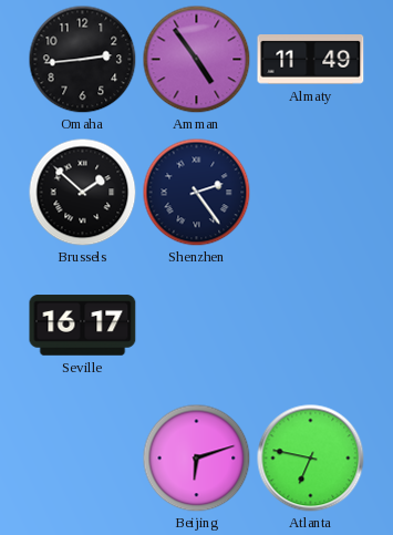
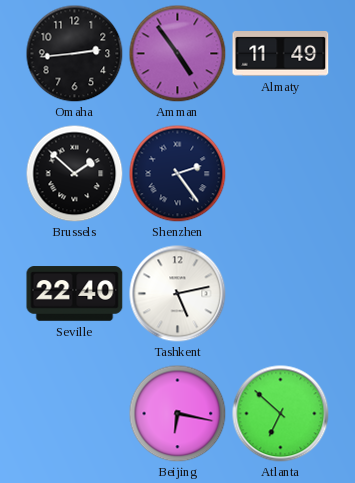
Seville: 16:17 -> 22:40
Tashkent: none -> 5:13
Beijing: 6:12 -> 6:17
Atlanta: 6:47 -> 6:52
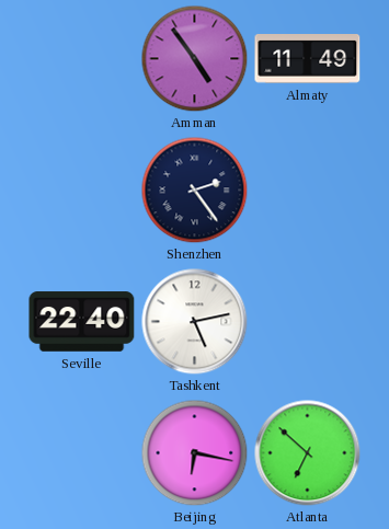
Omaha: 2:44 -> none
Brussels: 1:52 -> none
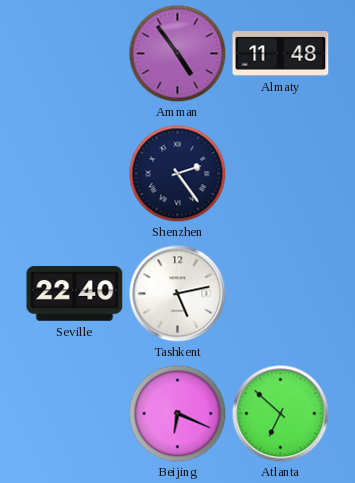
Almaty: 11:49 -> 11:48
Beijing: 6:17 -> 6:19
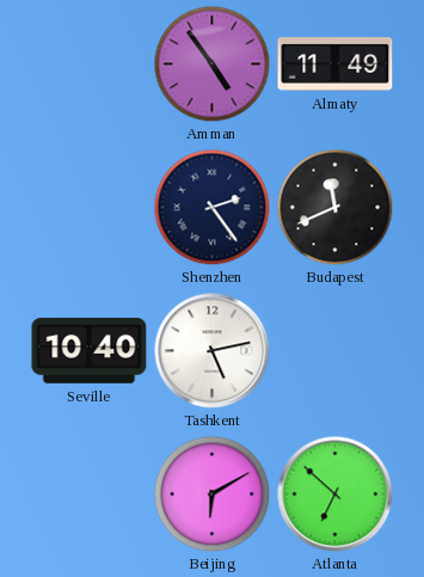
Almaty: 11:48 -> 11:49
Budapest: none -> 11:41
Seville: 22:40 -> 10:40
Beijing: 6:19 -> 6:10
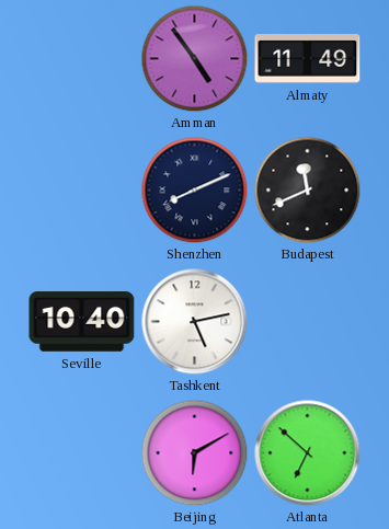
Shenzhen: 2:24 -> 8:11
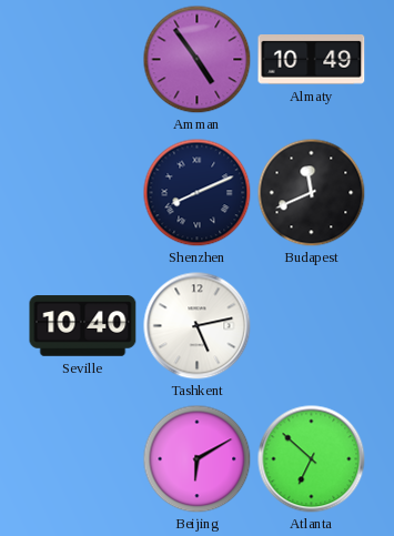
Almaty: 11:49 -> 10:49
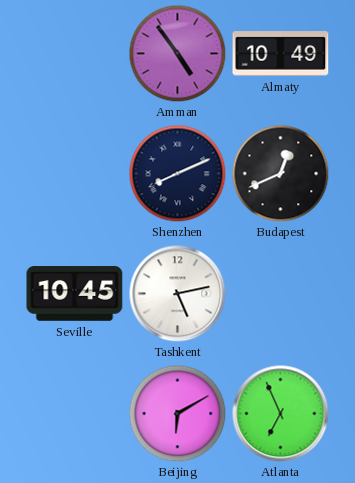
Budapest: 11:41 -> 12:41
Seville: 10:40 -> 10:45
Atlanta: 6:52 -> 6:56
